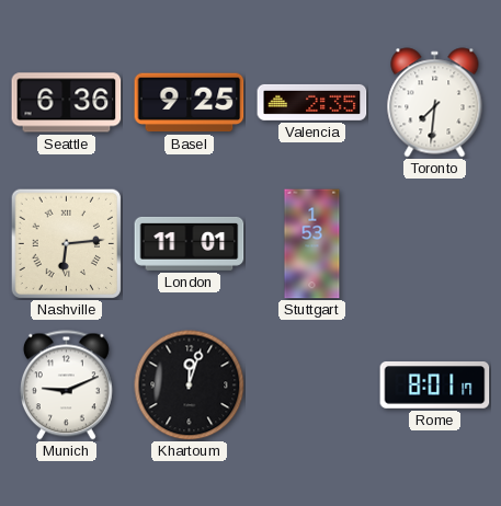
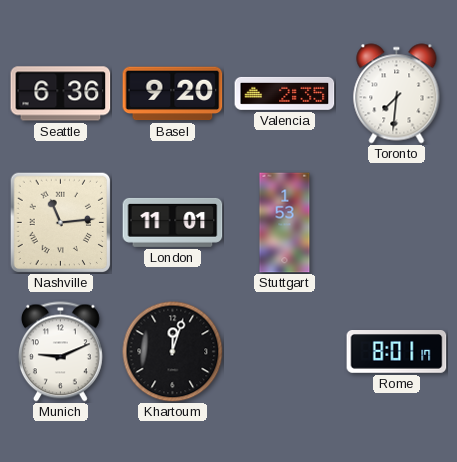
Basel: 9:25 -> 9:20
Nashville: 6:14 -> 11:14
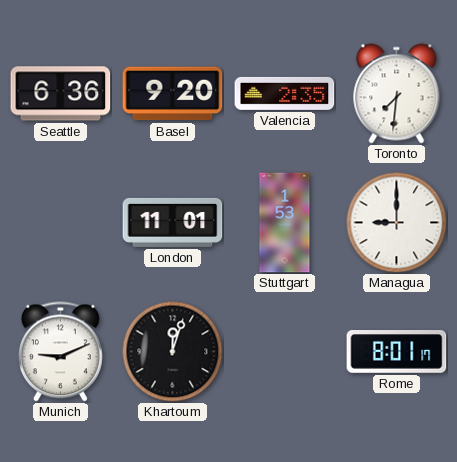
Nashville: 11:14 -> none
Managua: none -> 9:00
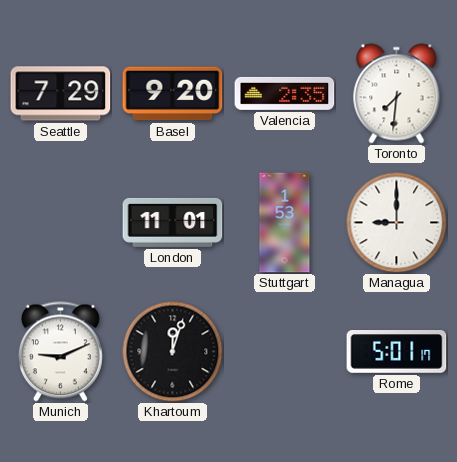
Seattle: 6:36 -> 7:29
Rome: 8:01 -> 5:01
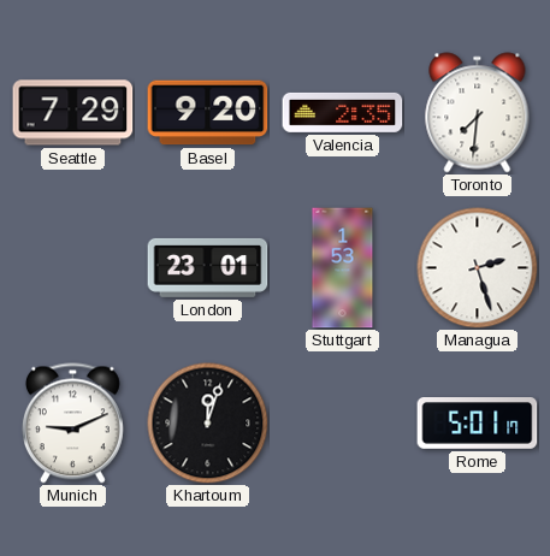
London: 11:01 -> 23:01
Managua: 9:00 -> 2:27
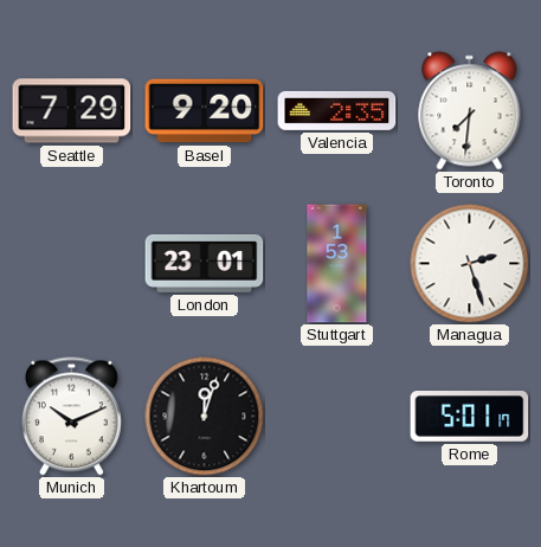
Munich: 9:11 -> 10:11
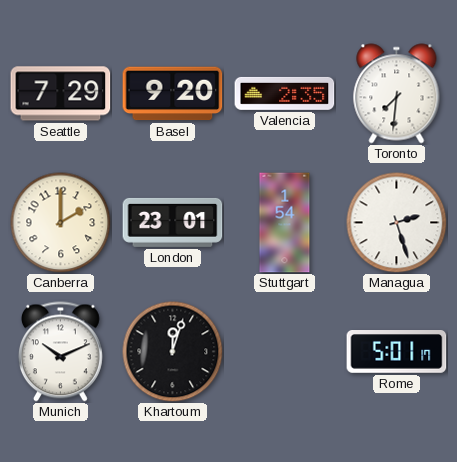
Canberra: none -> 2:00
Stuttgart: 1:53 -> 1:54
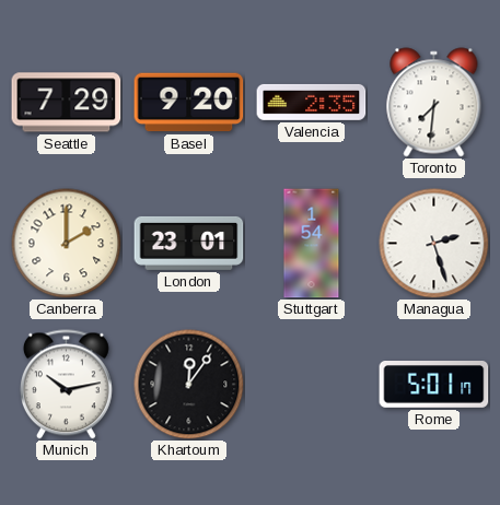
Munich: 10:11 -> 10:13
Khartoum: 12:03 -> 12:06
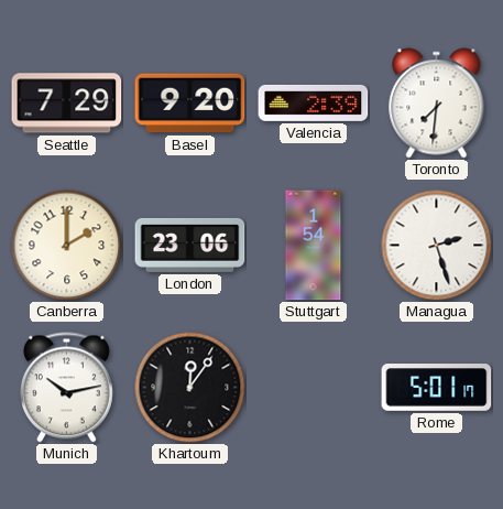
Valencia: 2:35 -> 2:39
London: 23:01 -> 23:06
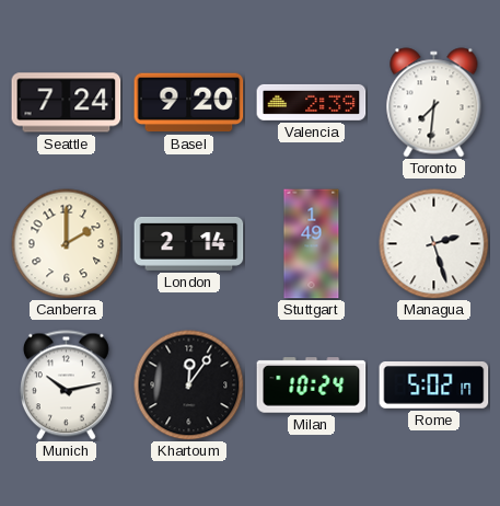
Seattle: 7:29 -> 7:24
London: 23:06 -> 2:14
Stuttgart: 1:54 -> 1:49
Milan: none -> 10:24
Rome: 5:01 -> 5:02
